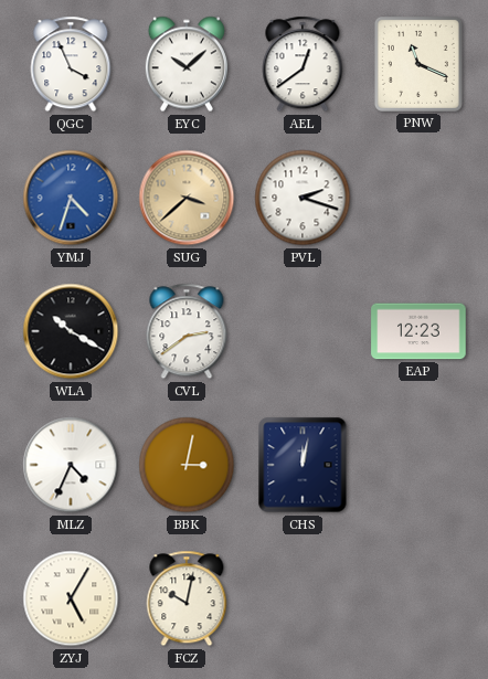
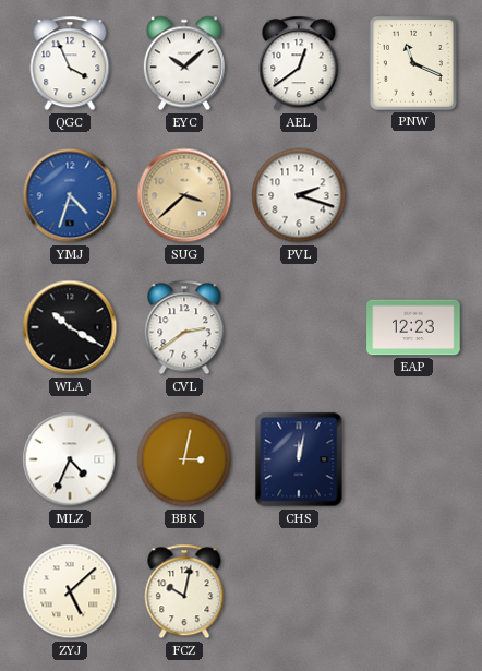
ZYJ: 5:05 -> 5:08
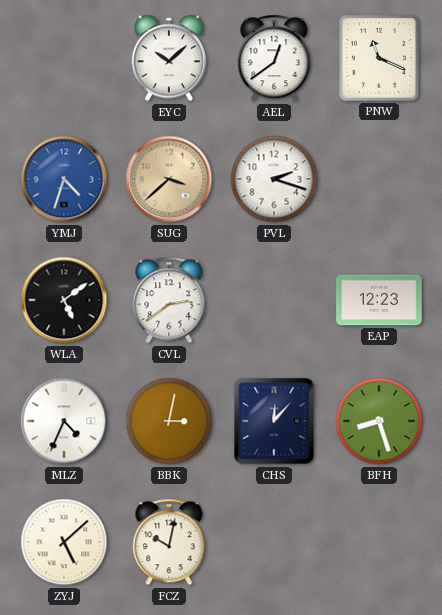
QGC: 3:56 -> none
WLA: 10:20 -> 5:09
CHS: 12:02 -> 12:07
BFH: none -> 8:27
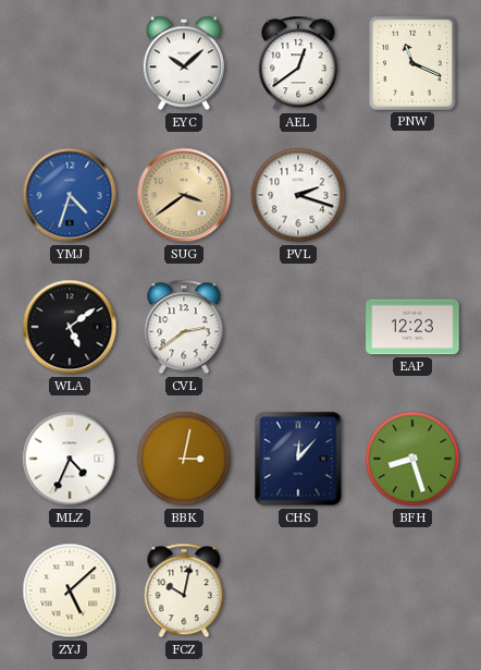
SUG: 3:38 -> 3:39
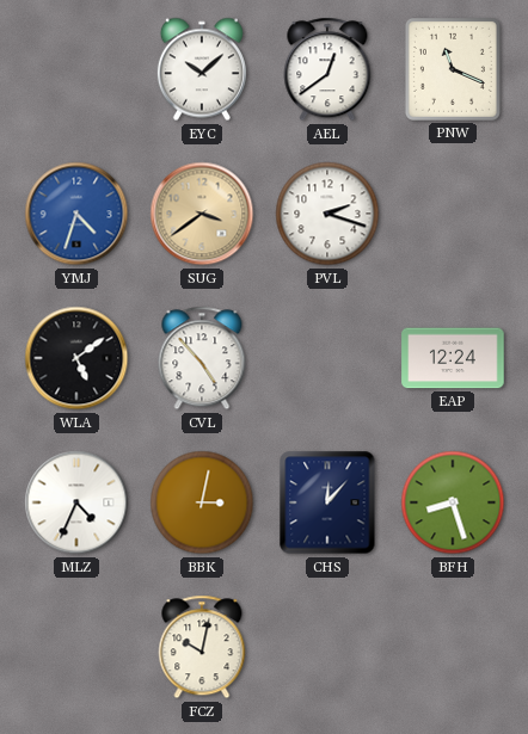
CVL: 2:39 -> 4:53
EAP: 12:23 -> 12:24
ZYJ: 5:08 -> none
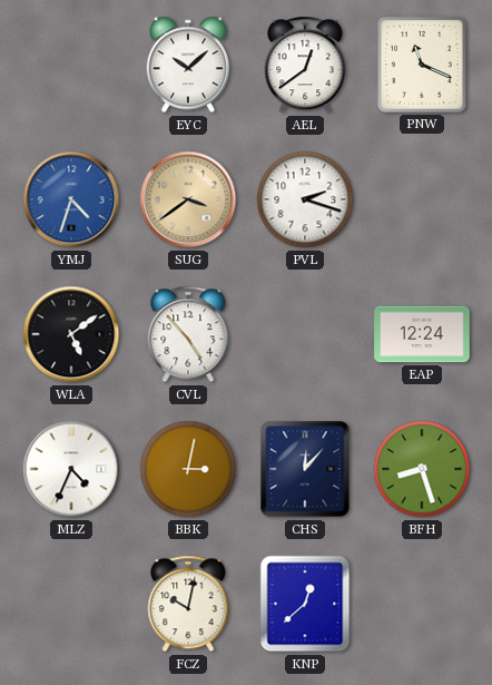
KNP: none -> 12:38
